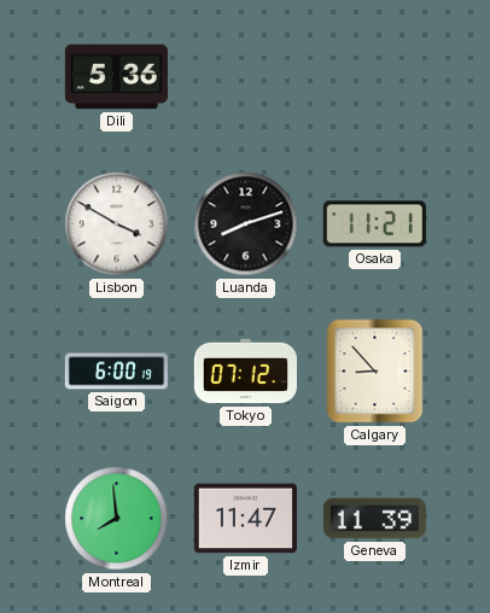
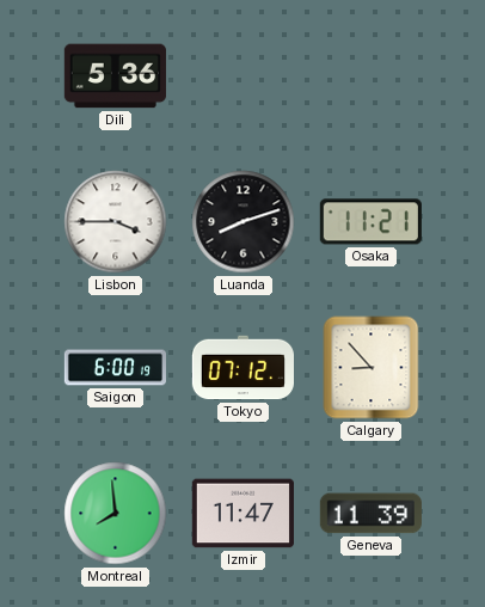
Lisbon: 3:50 -> 3:45
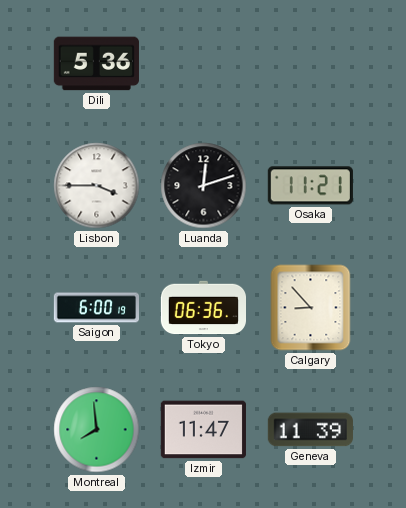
Luanda: 8:12 -> 12:12
Tokyo: 07:12 -> 06:36
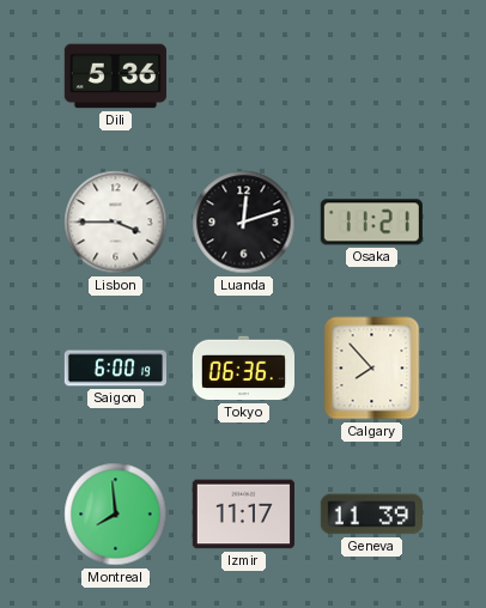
Calgary: 8:53 -> 7:53
Izmir: 11:47 -> 11:17
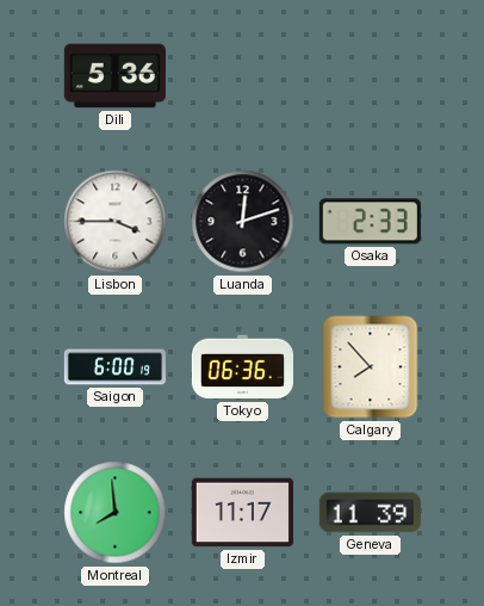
Osaka: 11:21 -> 2:33
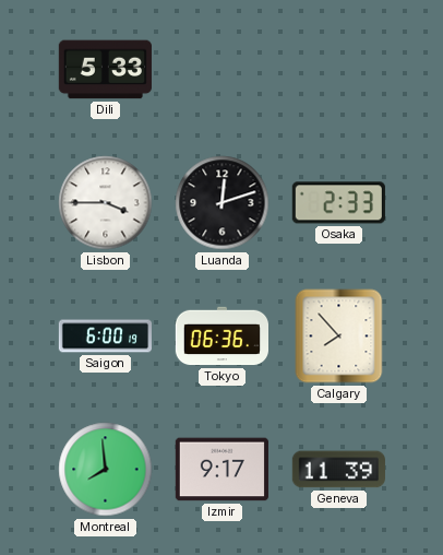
Dili: 5:36 -> 5:33
Izmir: 11:17 -> 9:17
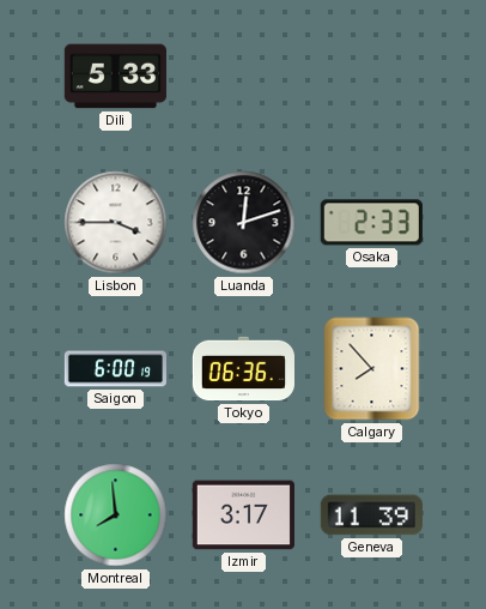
Izmir: 9:17 -> 3:17
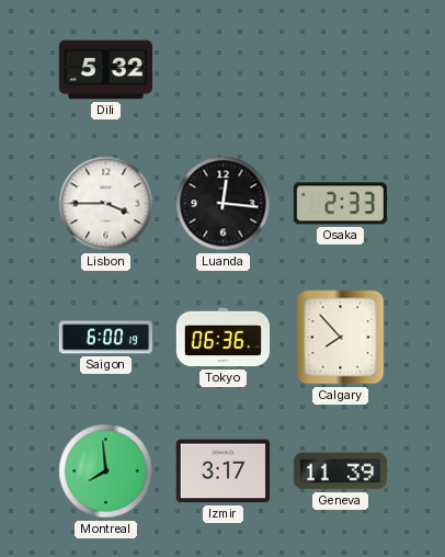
Dili: 5:33 -> 5:32
Luanda: 12:12 -> 12:16
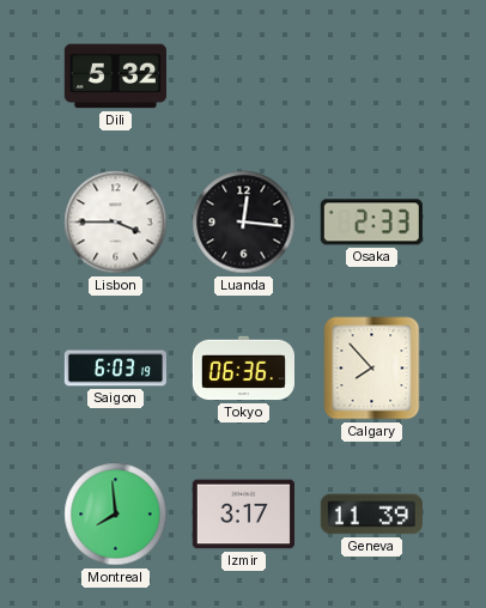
Saigon: 6:00 -> 6:03
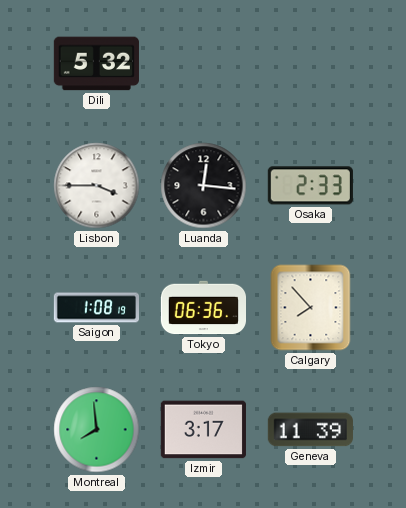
Saigon: 6:03 -> 1:08
